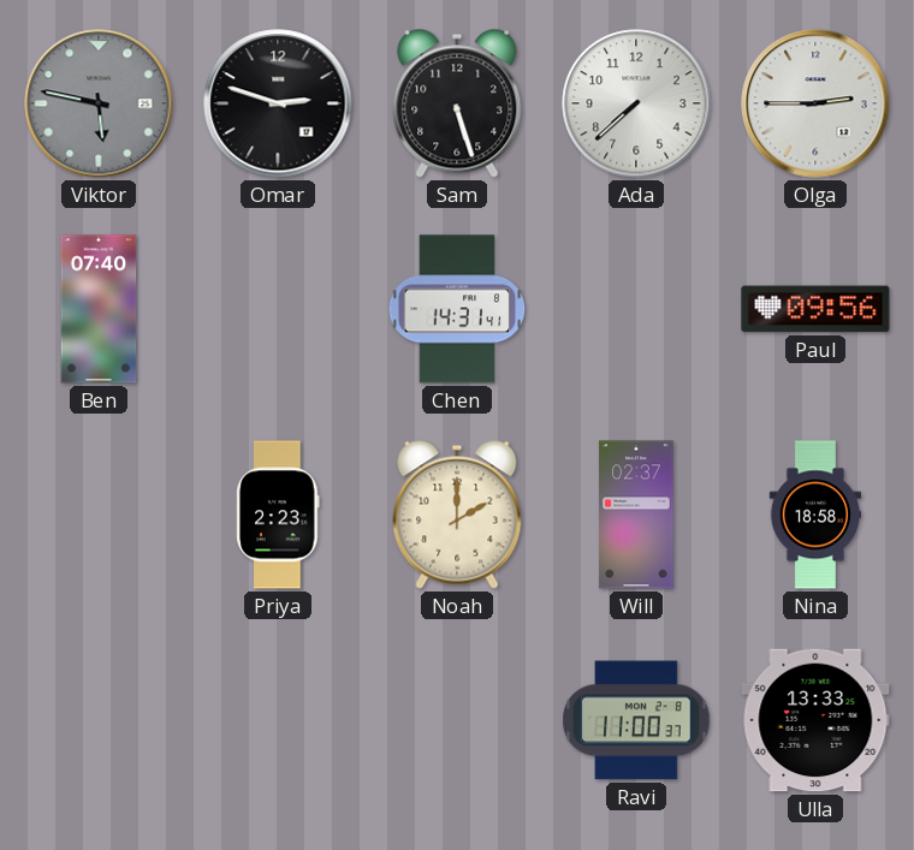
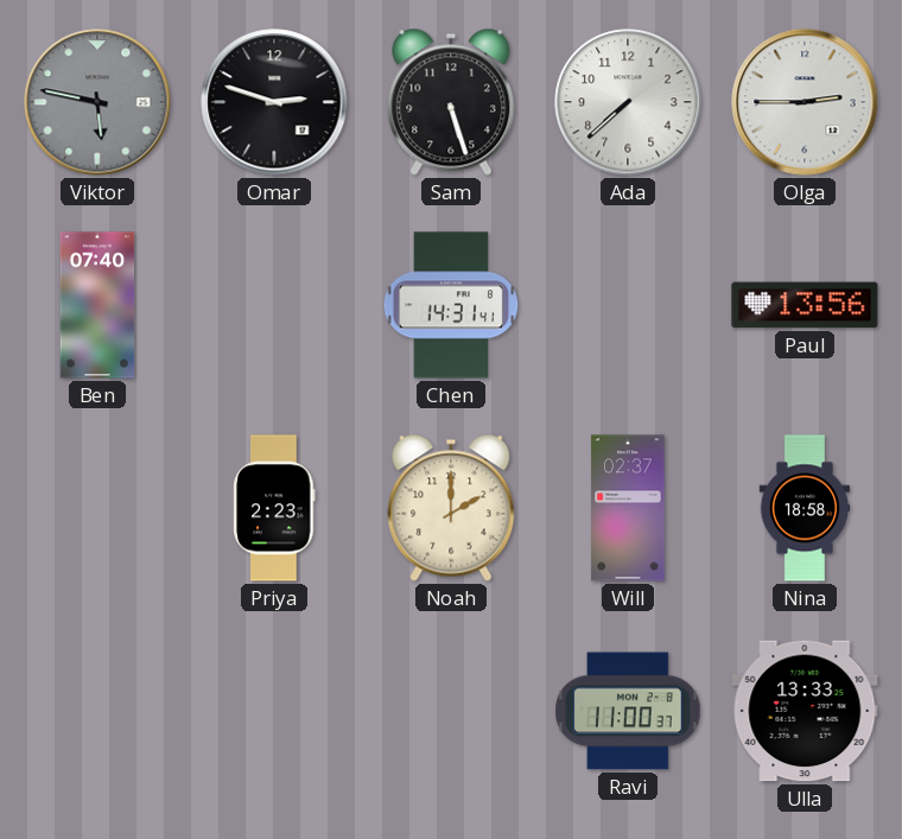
Paul: 09:56 -> 13:56
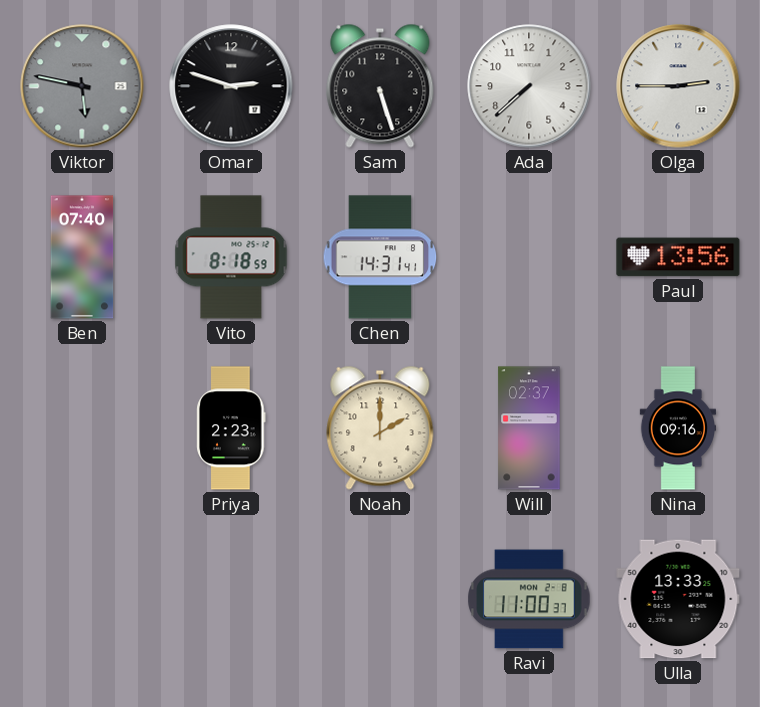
Vito: none -> 8:18
Nina: 18:58 -> 09:16
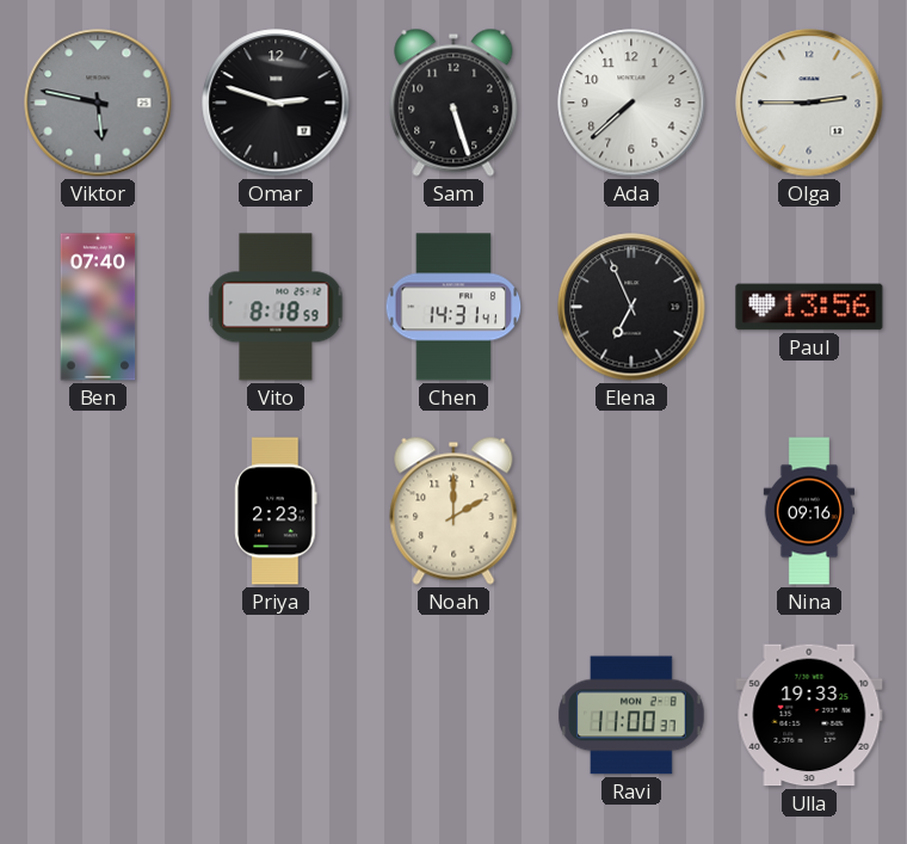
Elena: none -> 6:56
Will: 02:37 -> none
Ulla: 13:33 -> 19:33
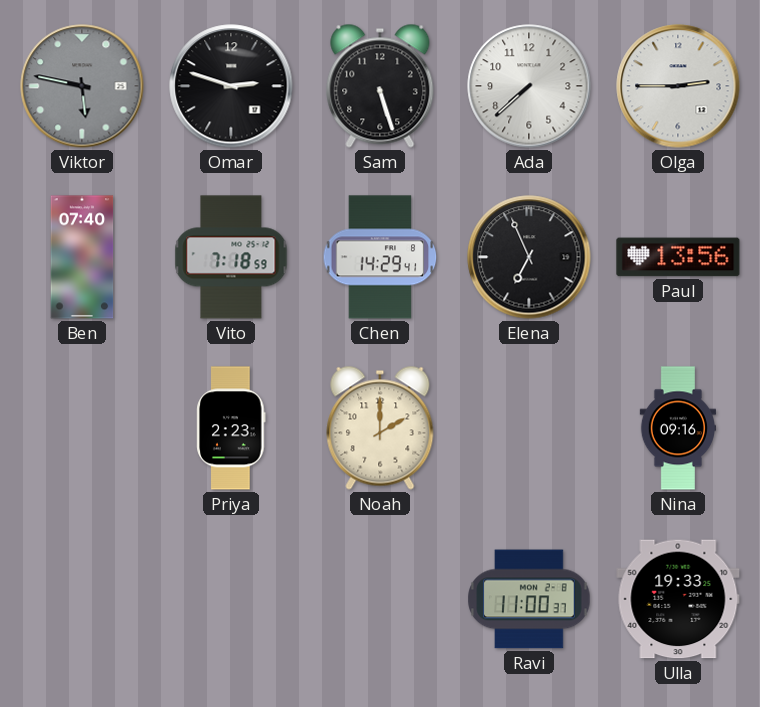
Vito: 8:18 -> 7:18
Chen: 14:31 -> 14:29
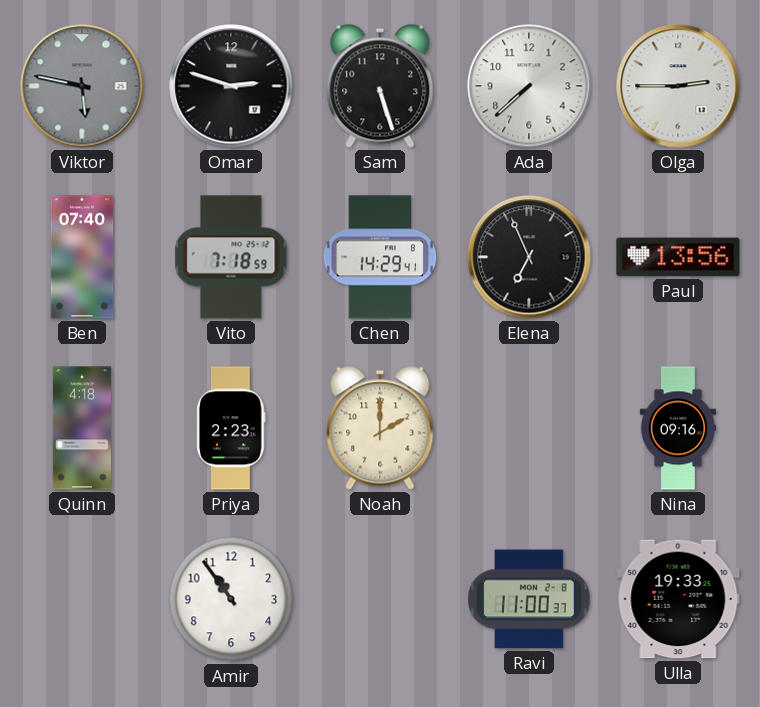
Quinn: none -> 4:18
Amir: none -> 10:54
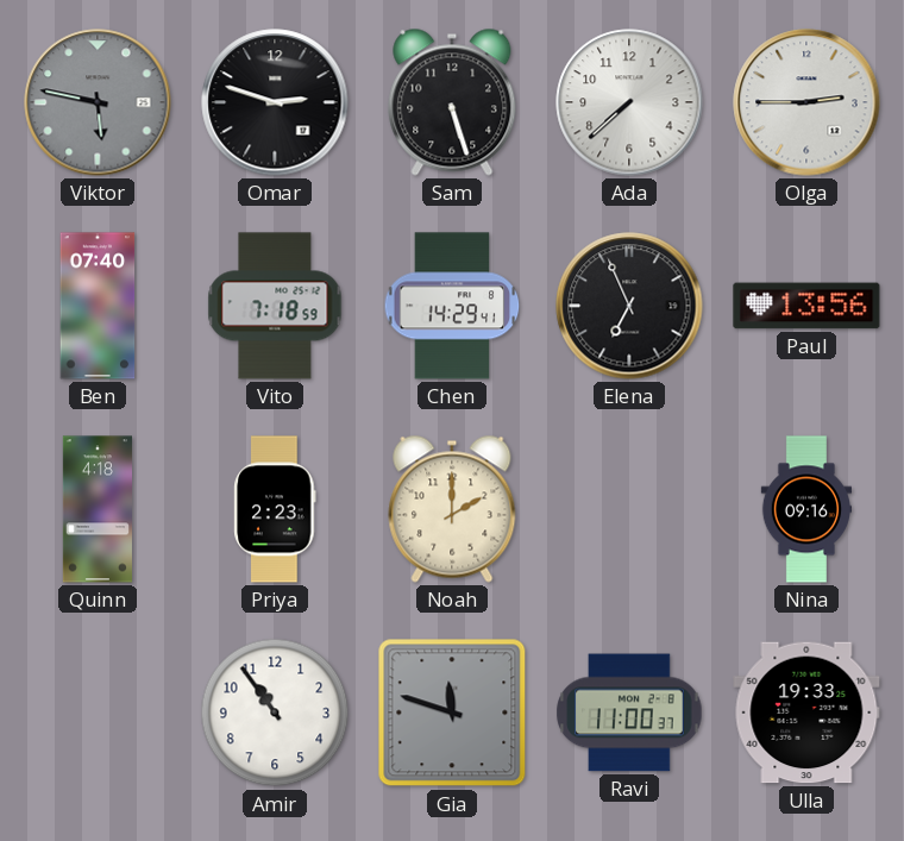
Gia: none -> 11:48
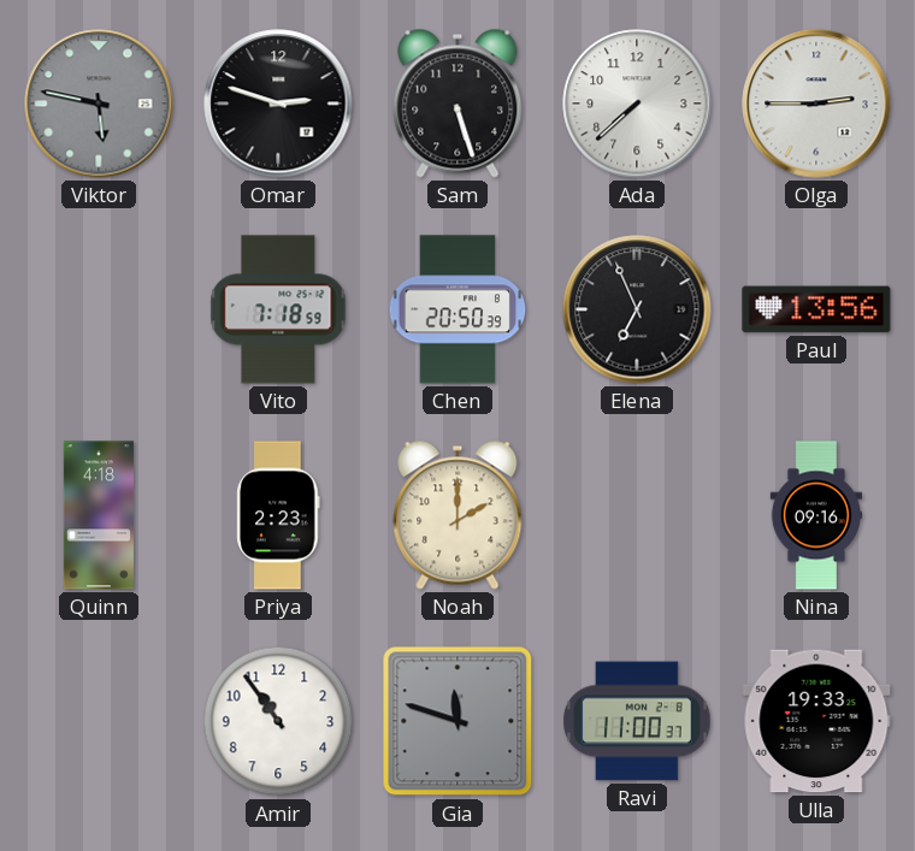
Ben: 07:40 -> none
Chen: 14:29 -> 20:50
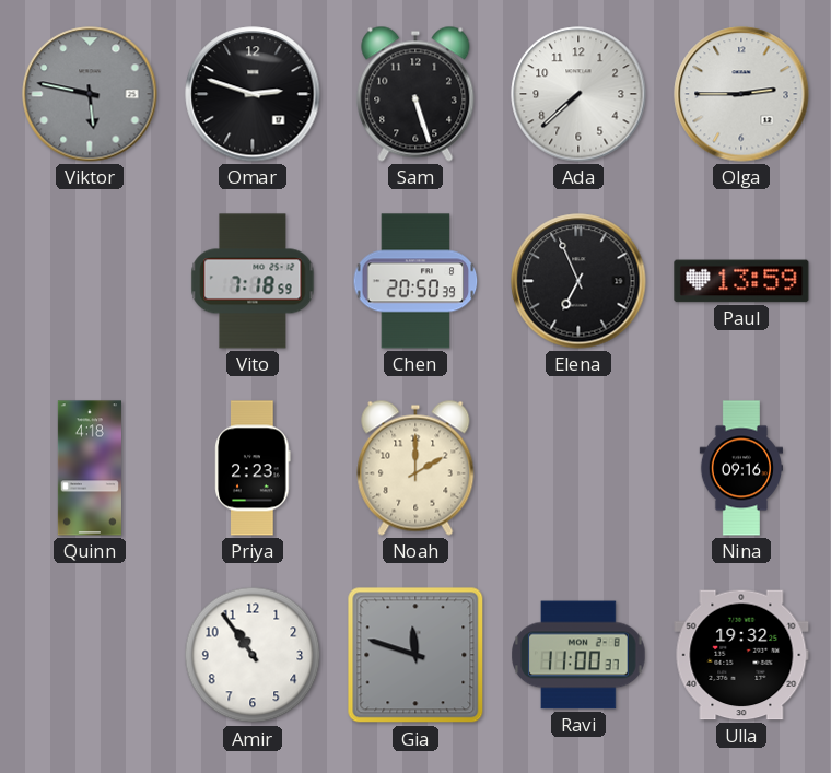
Paul: 13:56 -> 13:59
Ulla: 19:33 -> 19:32
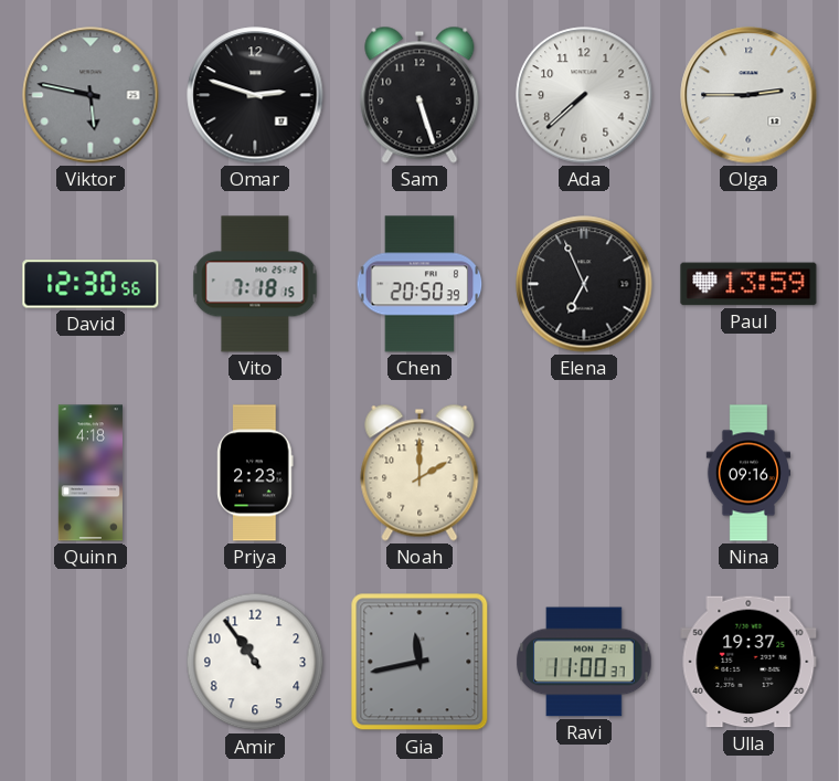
David: none -> 12:30
Vito: 7:18:59 -> 7:18:15
Gia: 11:48 -> 11:43
Ulla: 19:32 -> 19:37
